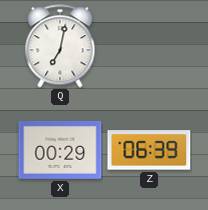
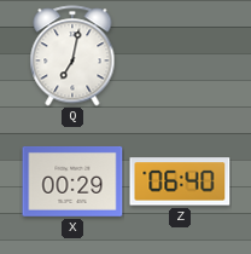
Z: 06:39 -> 06:40
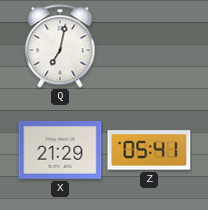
X: 00:29 -> 21:29
Z: 06:40 -> 05:41
